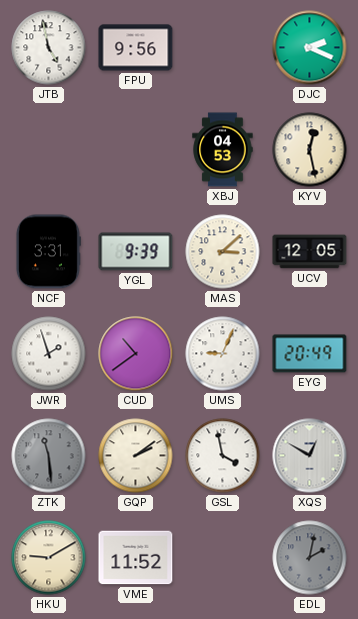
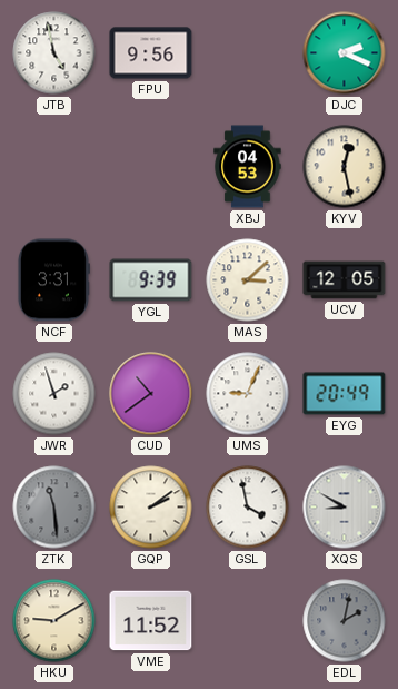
XQS: 12:50 -> 8:50
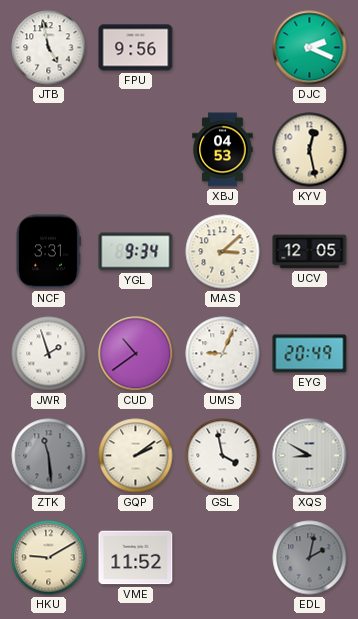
YGL: 9:39 -> 9:34
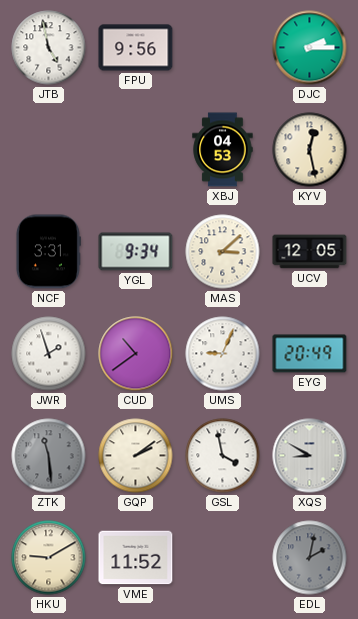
DJC: 2:19 -> 2:15
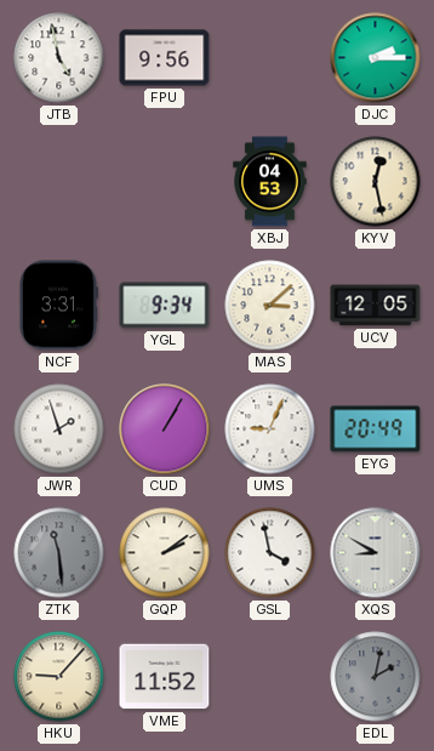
CUD: 10:39 -> 1:05
HKU: 9:10 -> 9:07
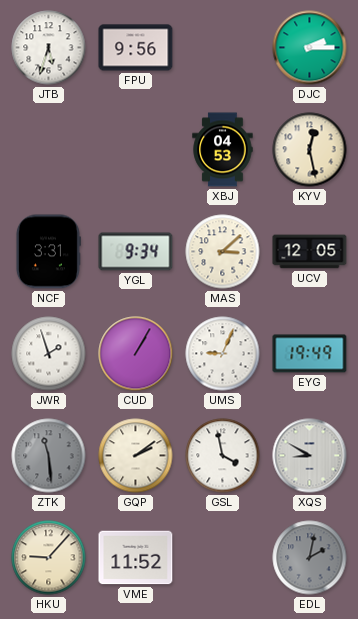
JTB: 4:58 -> 5:33
EYG: 20:49 -> 19:49
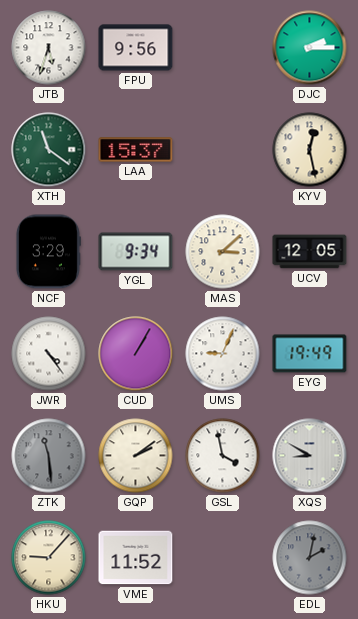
XTH: none -> 11:21
LAA: none -> 15:37
XBJ: 04:53 -> none
NCF: 3:31 -> 3:29
JWR: 1:57 -> 4:24
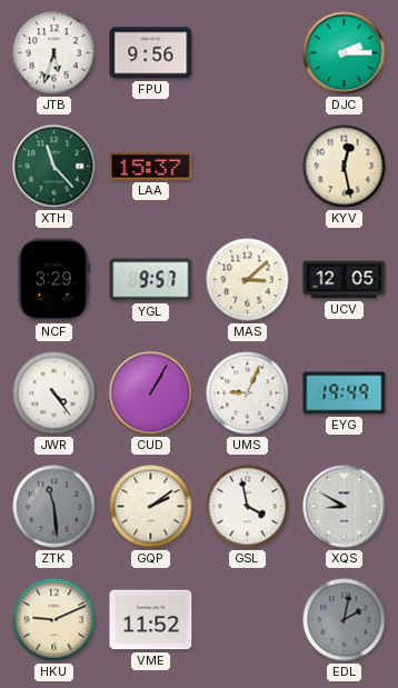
XTH: 11:21 -> 11:23
YGL: 9:34 -> 9:57
HKU: 9:07 -> 9:11
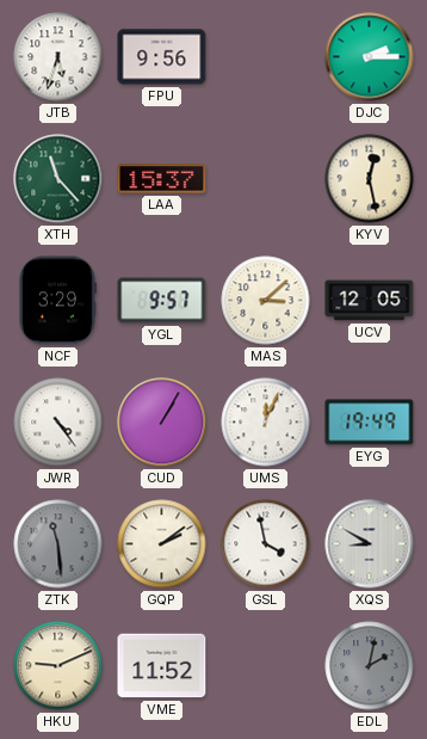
UMS: 9:04 -> 12:04
